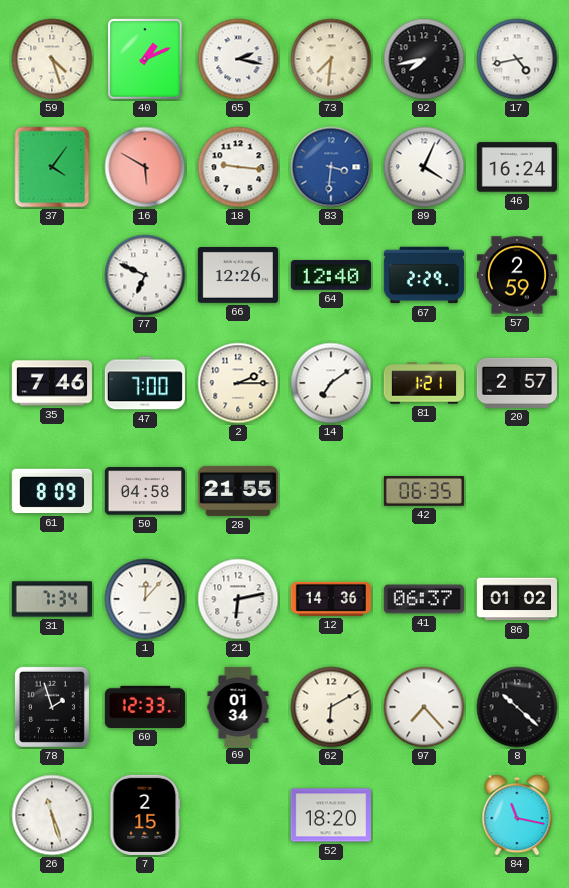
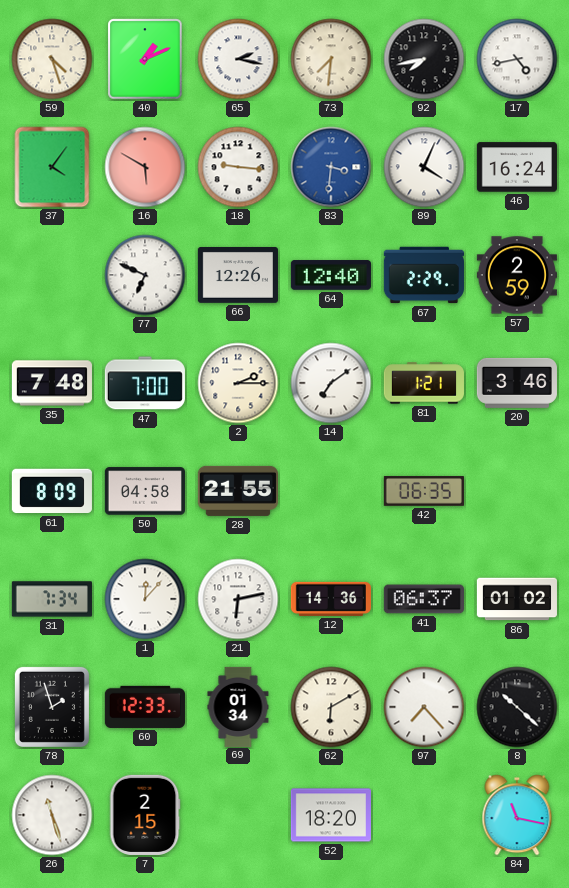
35: 7:46 -> 7:48
20: 2:57 -> 3:46
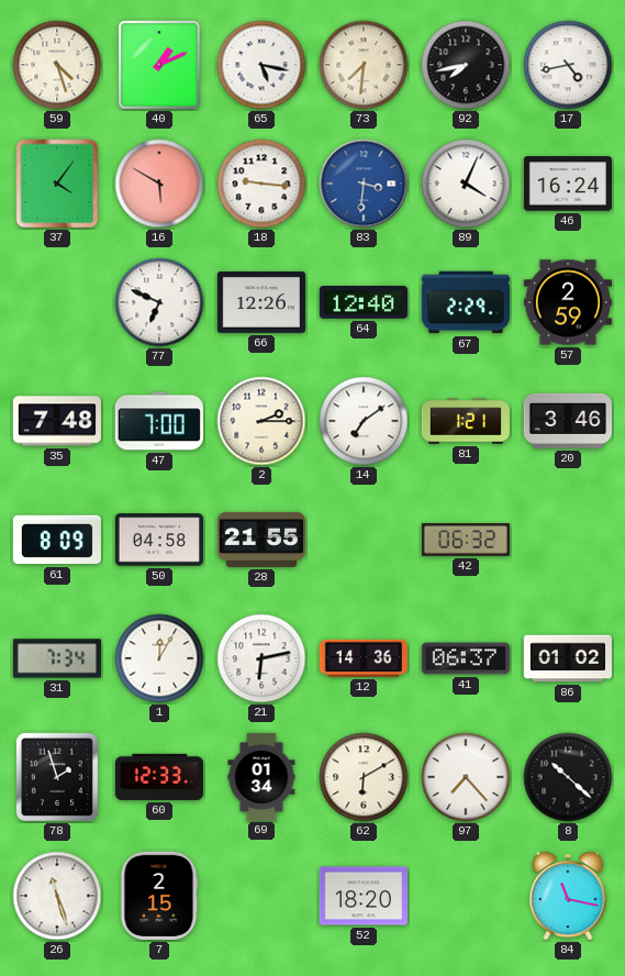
65: 2:17 -> 5:17
42: 06:35 -> 06:32
1: 12:07 -> 12:05
